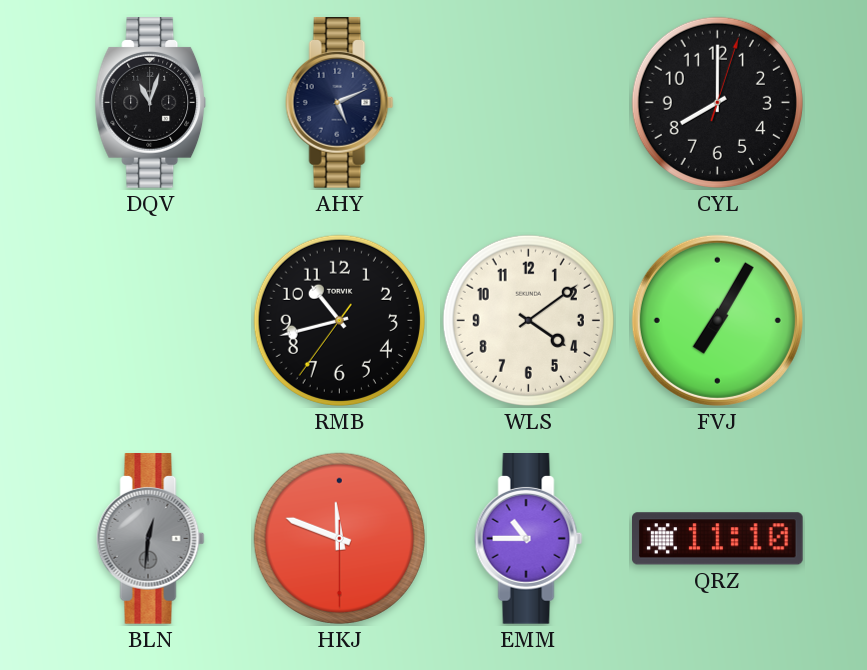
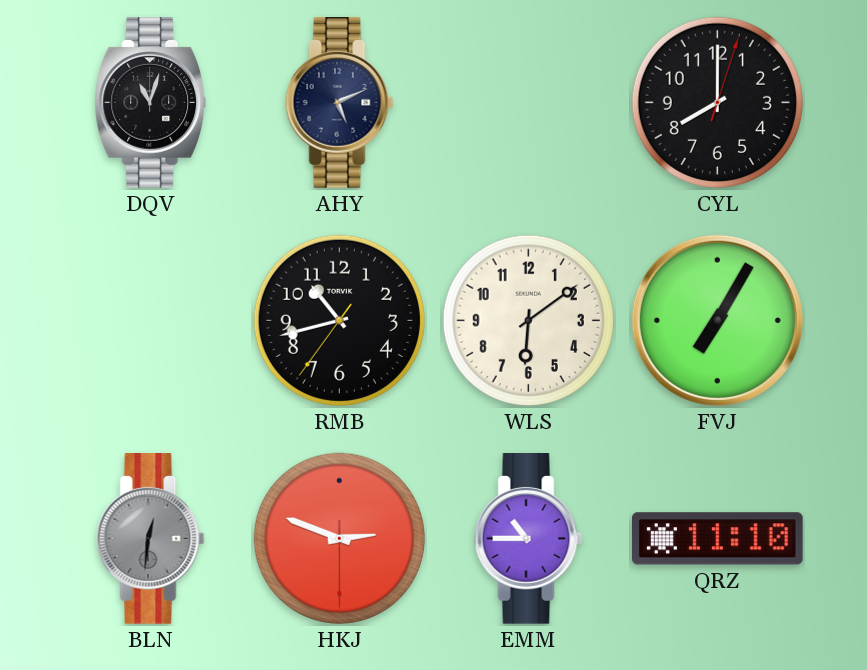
WLS: 4:09 -> 6:09
HKJ: 11:48 -> 2:48
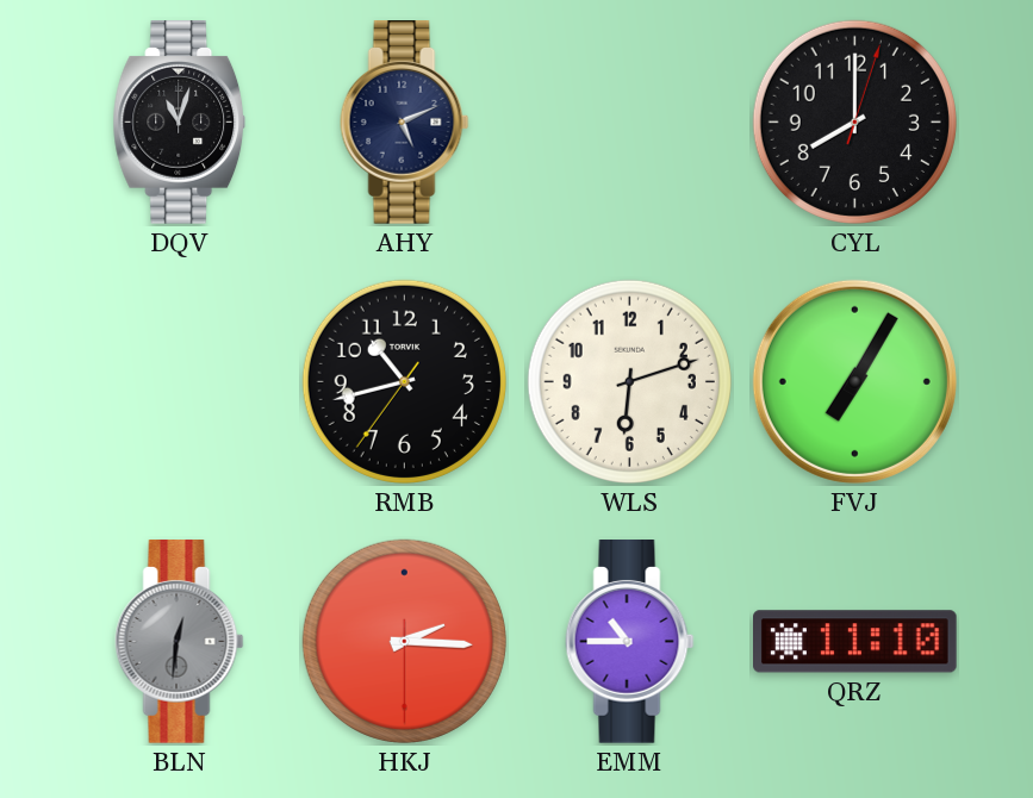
WLS: 6:09 -> 6:12
HKJ: 2:48 -> 2:15
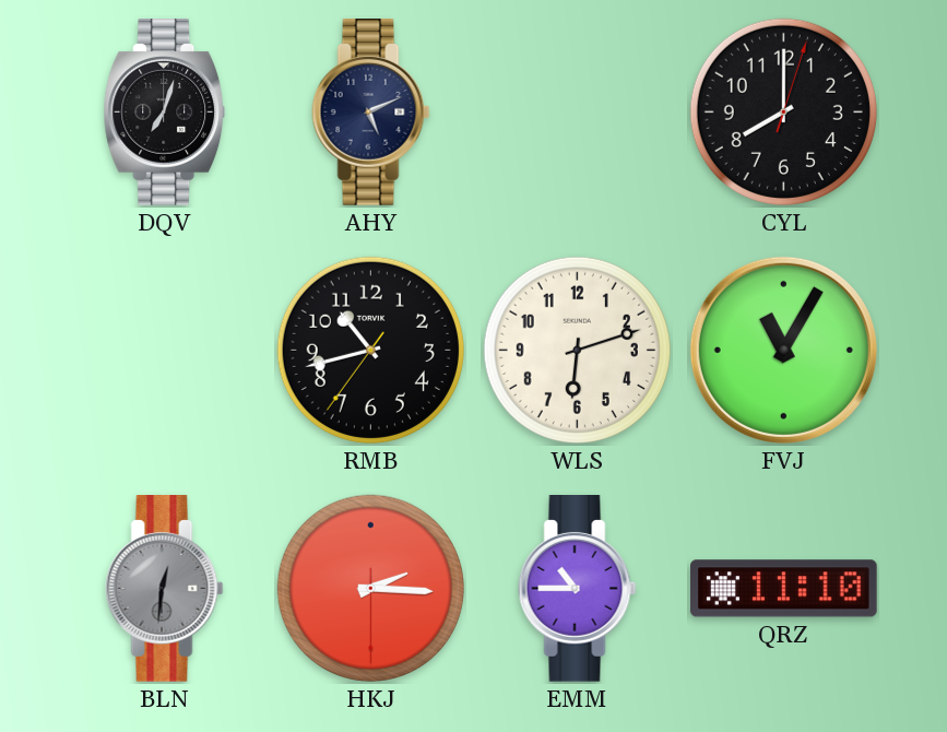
DQV: 11:03 -> 7:03
FVJ: 7:05 -> 11:05
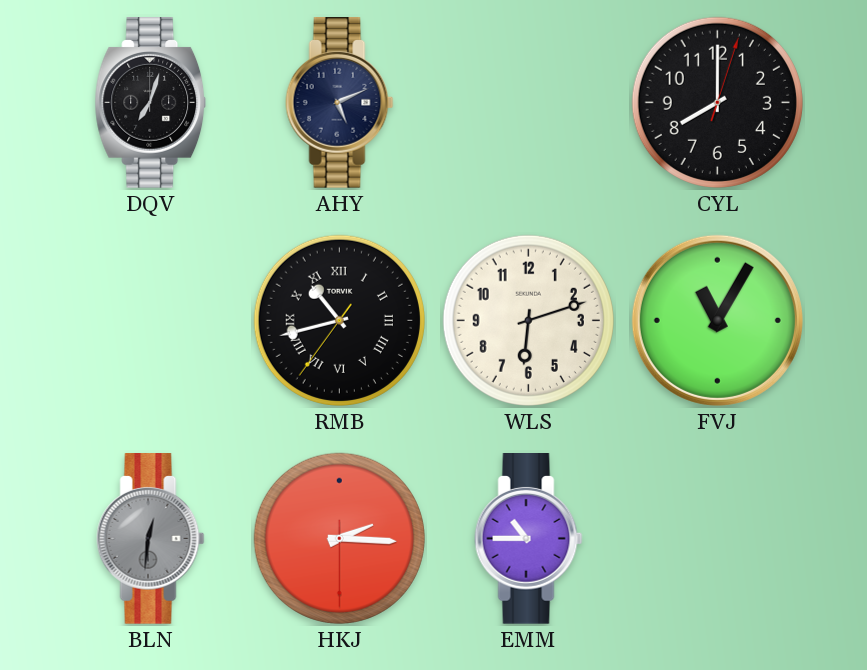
RMB numerals: Arabic -> Roman
QRZ: 11:10 -> none
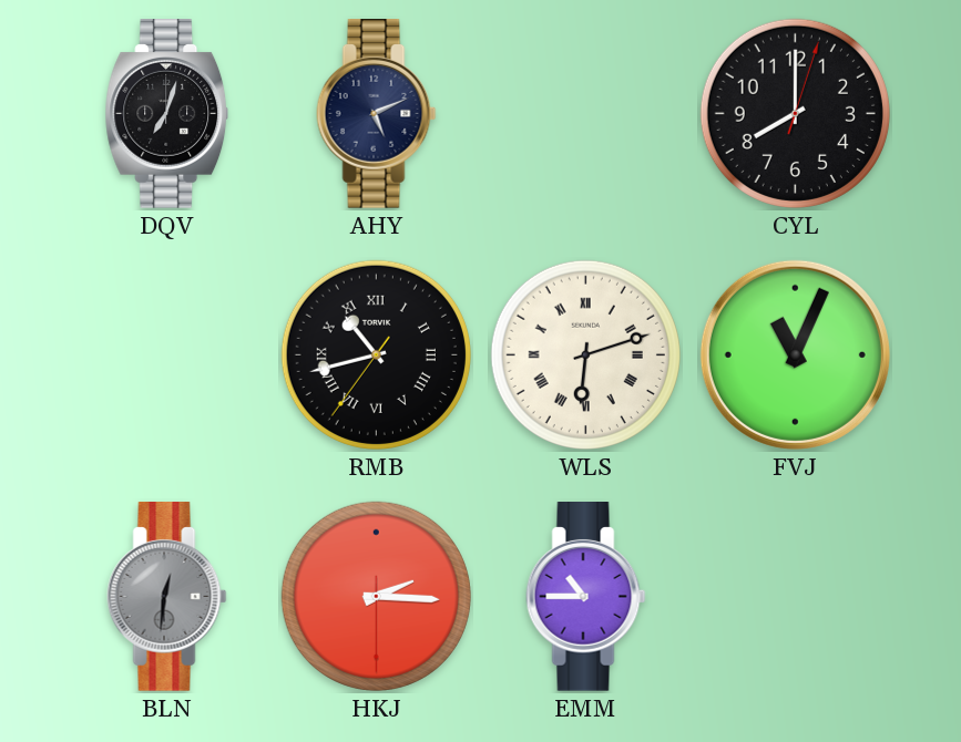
WLS numerals: Arabic -> Roman
FVJ: 11:05 -> 11:04
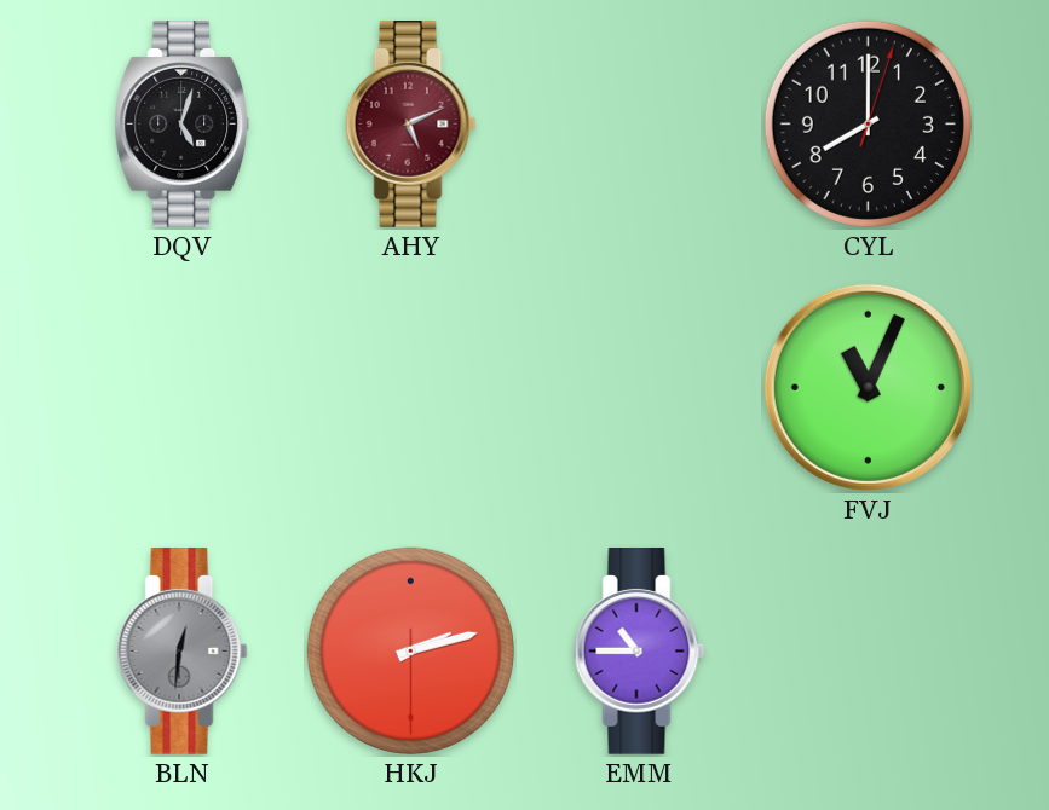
DQV: 7:03 -> 5:03
AHY dial: navy -> burgundy
RMB: 10:42 -> none
WLS: 6:12 -> none
HKJ: 2:15 -> 2:12
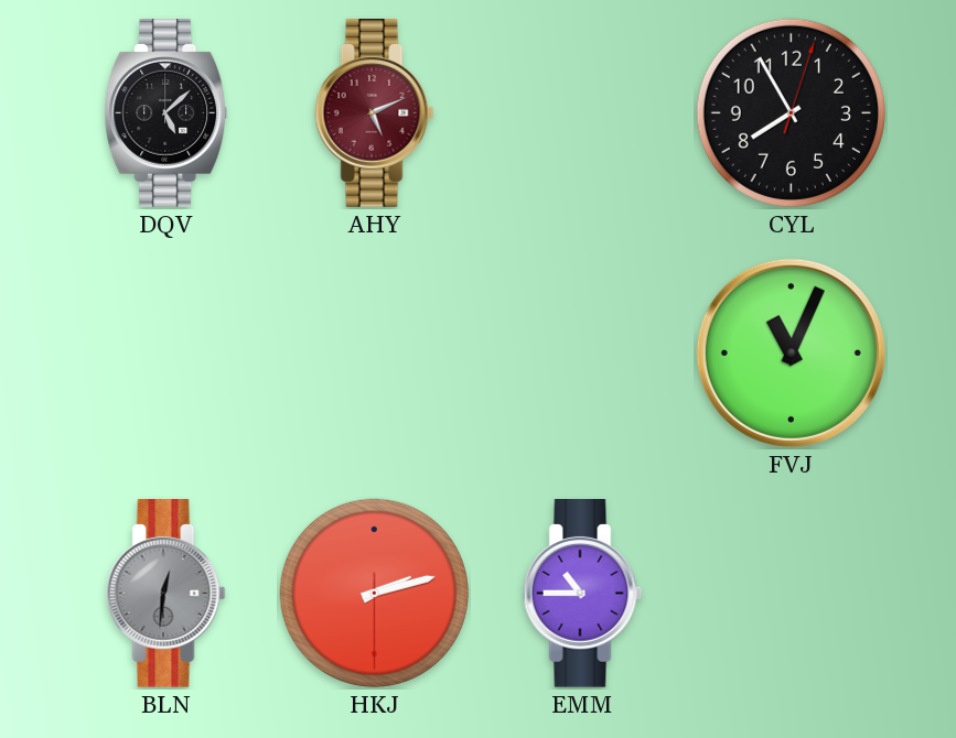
DQV: 5:03 -> 5:08
CYL: 8:00 -> 7:55
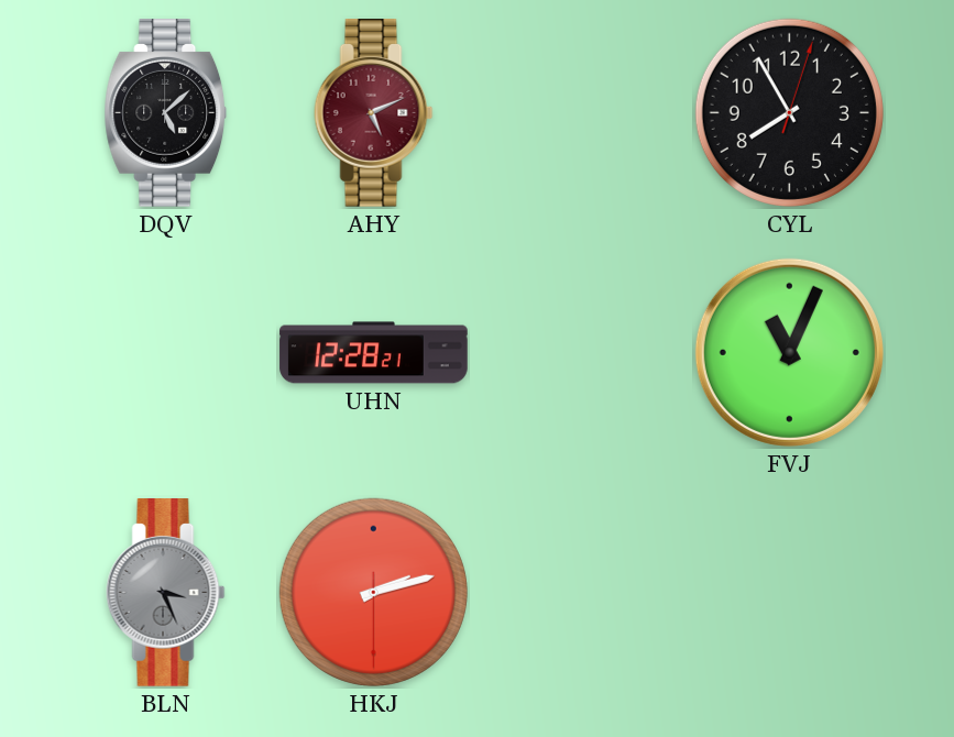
UHN: none -> 12:28
BLN: 12:31 -> 3:26
EMM: 10:45 -> none
